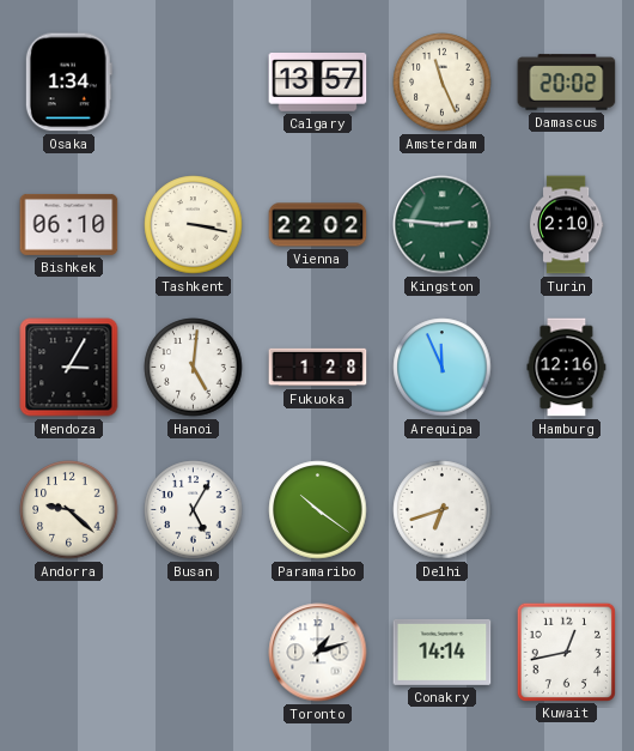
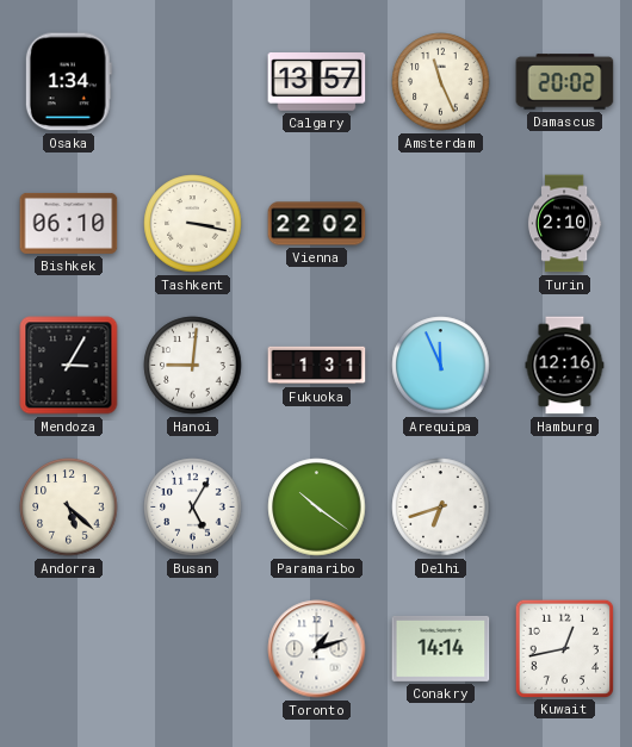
Kingston: 2:46 -> none
Hanoi: 5:01 -> 9:01
Fukuoka: 1:28 -> 1:31
Andorra: 9:22 -> 5:22
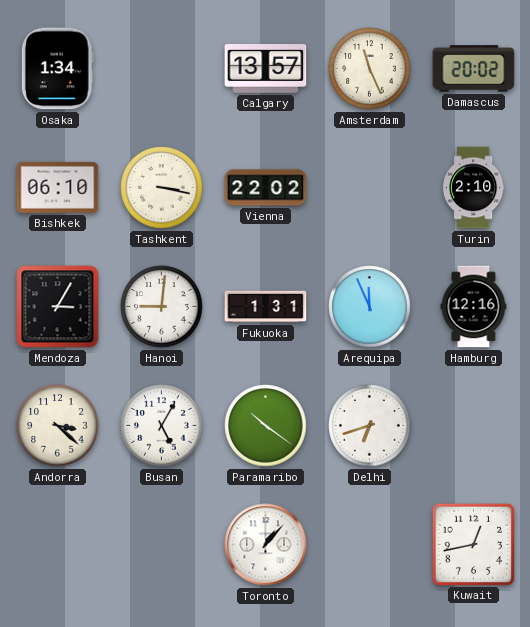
Andorra: 5:22 -> 3:22
Toronto: 1:12 -> 1:07
Conakry: 14:14 -> none
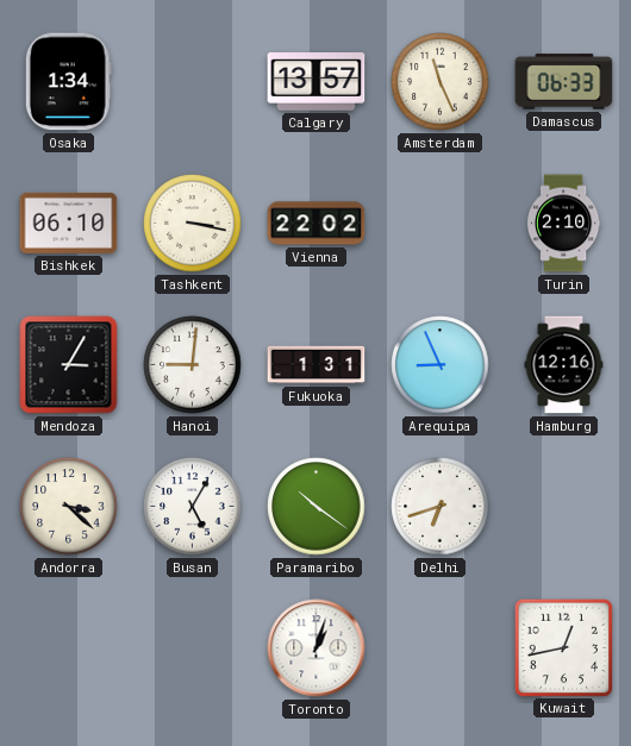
Damascus: 20:02 -> 06:33
Arequipa: 11:56 -> 8:56
Toronto: 1:07 -> 1:03
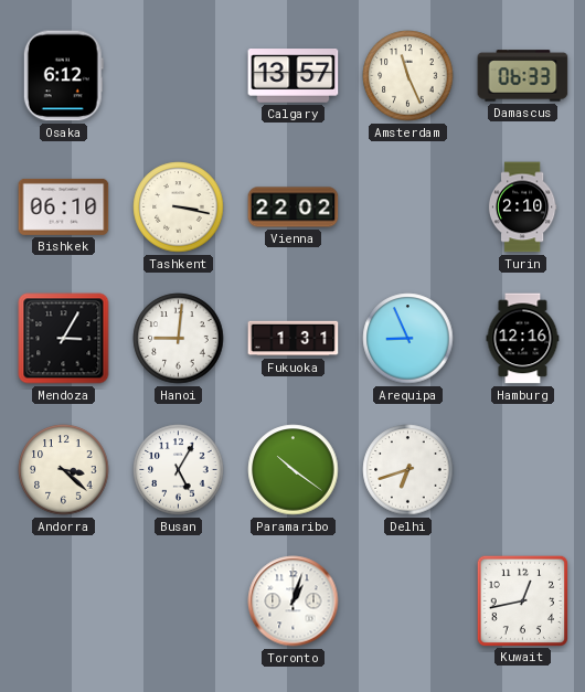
Osaka: 1:34 -> 6:12
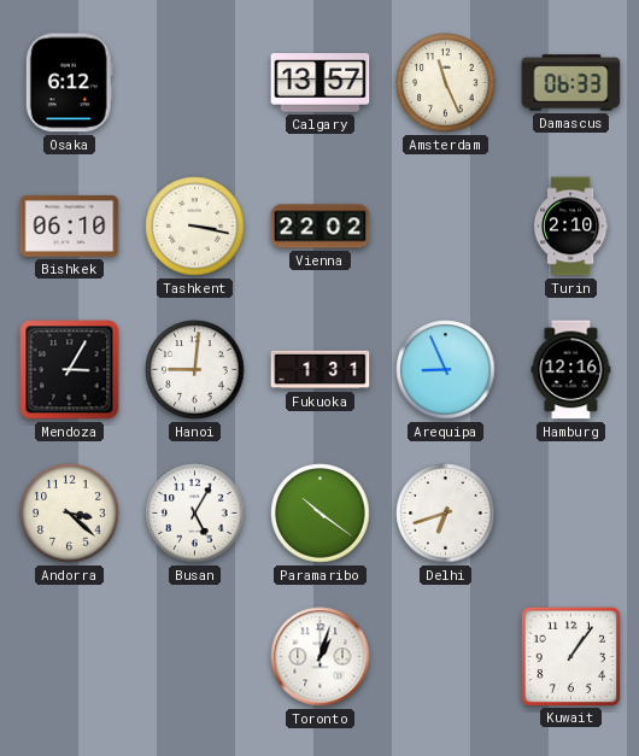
Kuwait: 12:43 -> 1:06
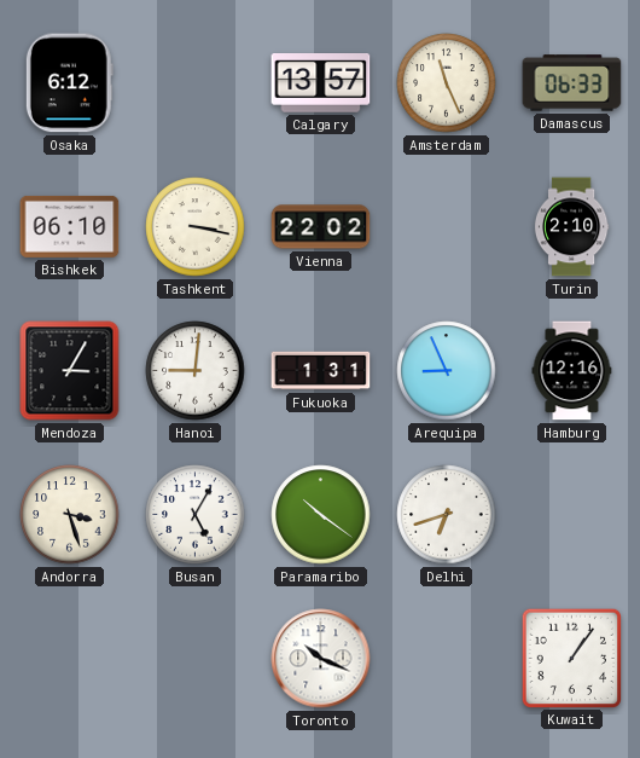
Andorra: 3:22 -> 3:27
Toronto: 1:03 -> 10:19
